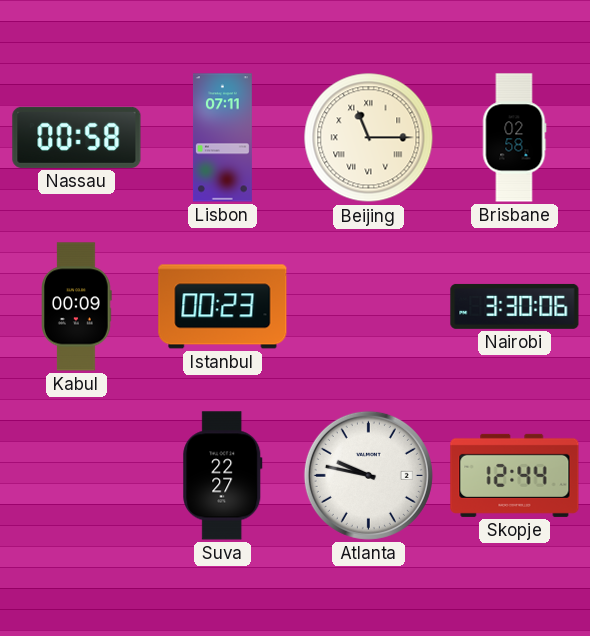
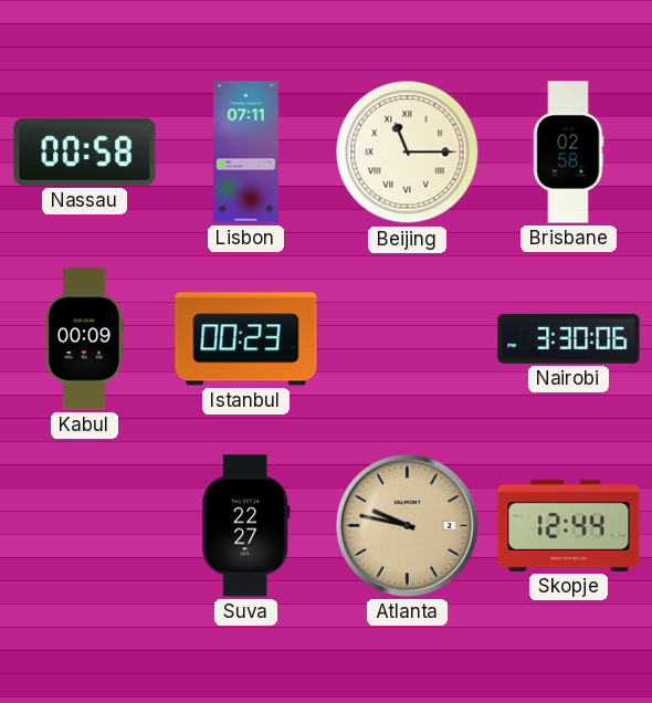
Atlanta dial: white -> champagne
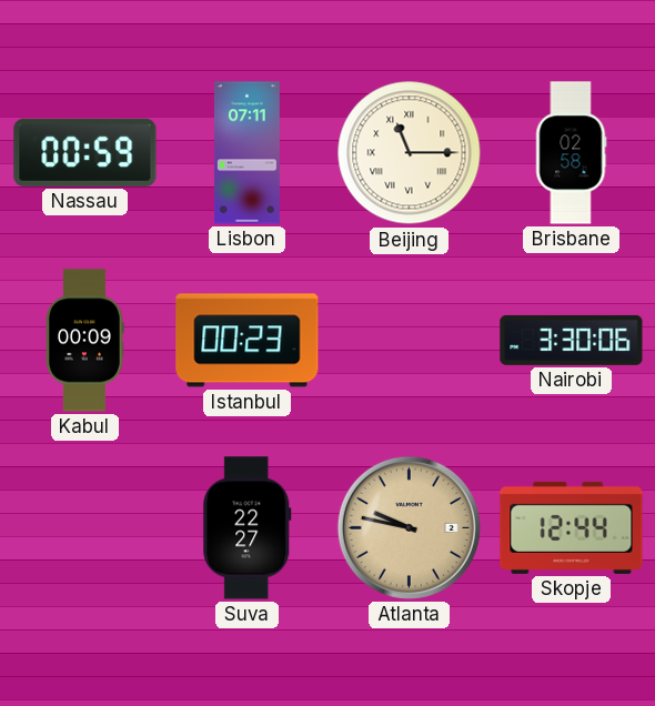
Nassau: 00:58 -> 00:59
